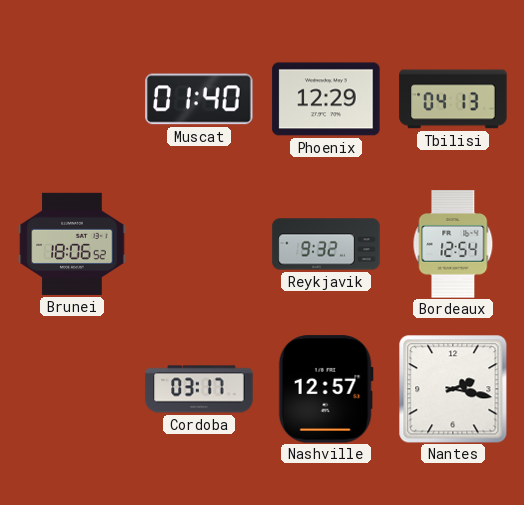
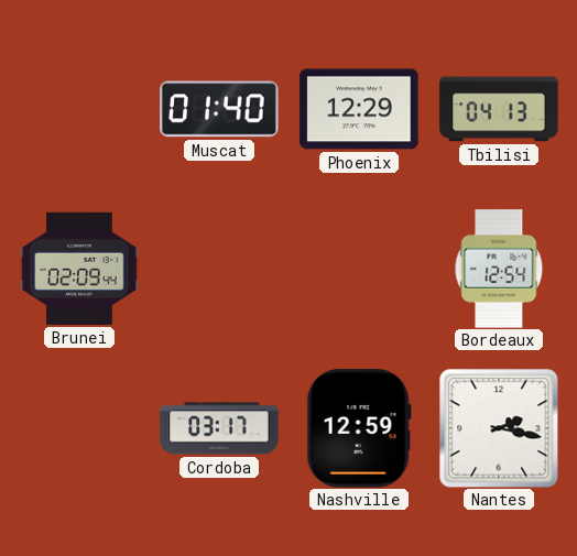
Brunei: 18:06 -> 02:09
Reykjavik: 9:32 -> none
Nashville: 12:57 -> 12:59
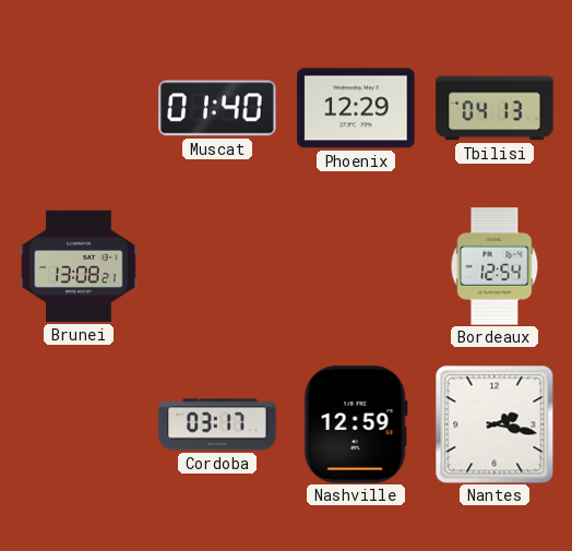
Brunei: 02:09 -> 13:08
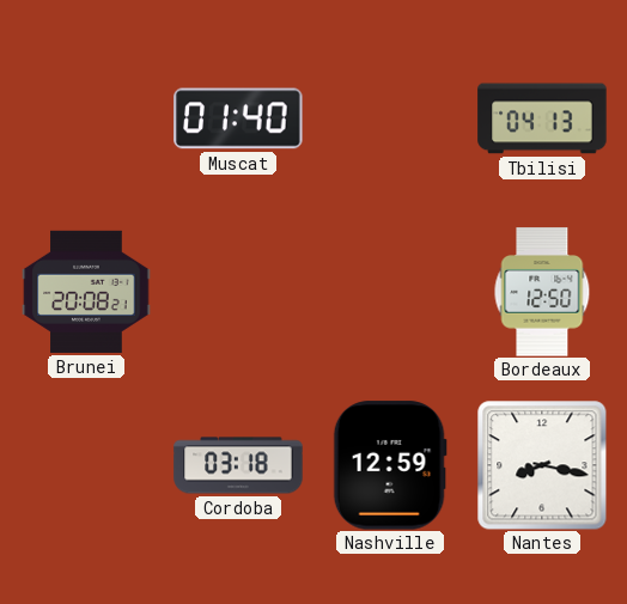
Phoenix: 12:29 -> none
Brunei: 13:08 -> 20:08
Bordeaux: 12:54 -> 12:50
Cordoba: 03:17 -> 03:18
Nantes: 2:17 -> 8:17
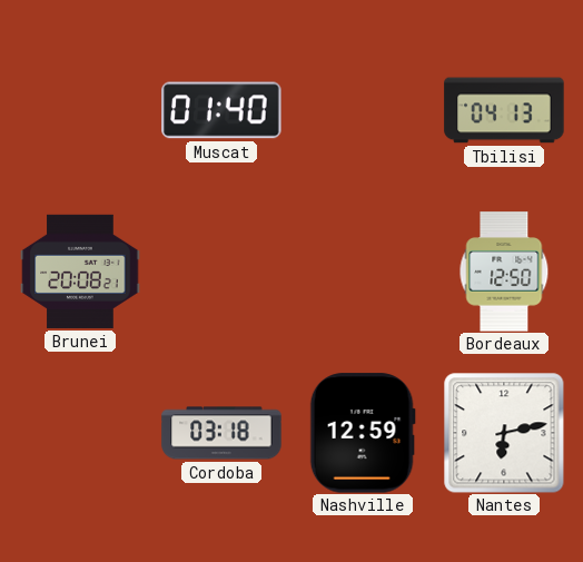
Nantes: 8:17 -> 6:13
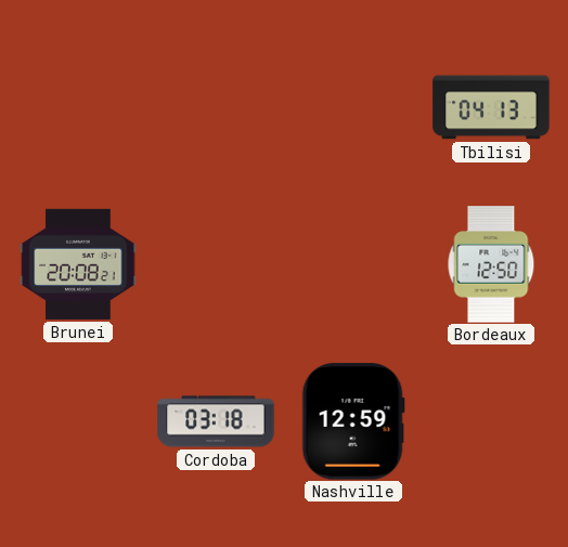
Muscat: 01:40 -> none
Nantes: 6:13 -> none
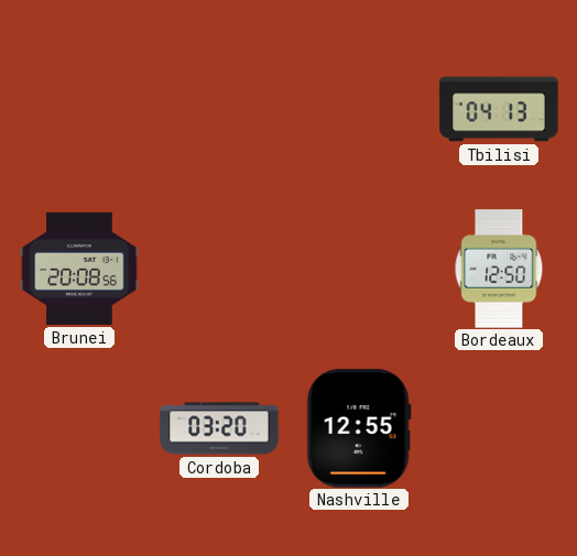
Brunei: 20:08:21 -> 20:08:56
Cordoba: 03:18 -> 03:20
Nashville: 12:59 -> 12:55
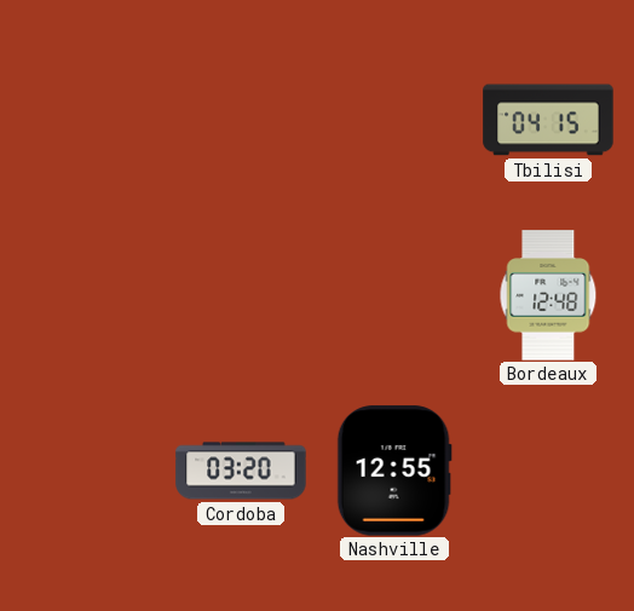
Tbilisi: 04:13 -> 04:15
Brunei: 20:08 -> none
Bordeaux: 12:50 -> 12:48
